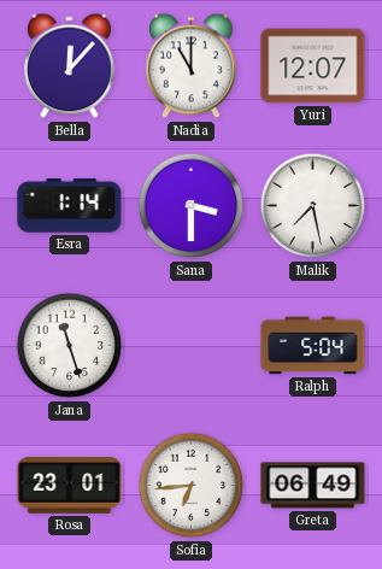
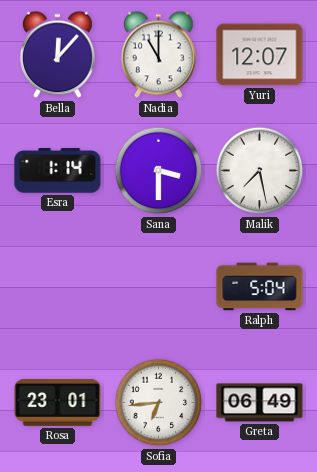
Jana: 11:27 -> none
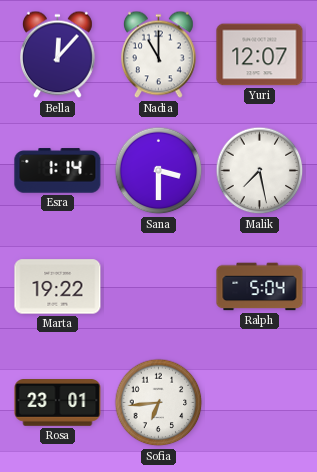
Marta: none -> 19:22
Greta: 06:49 -> none
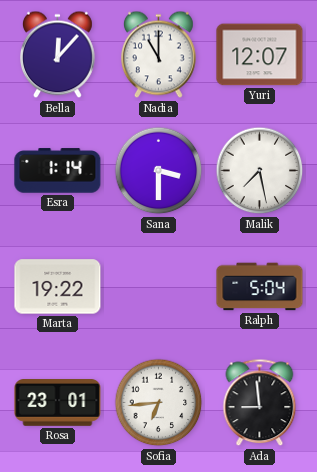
Ada: none -> 8:59
